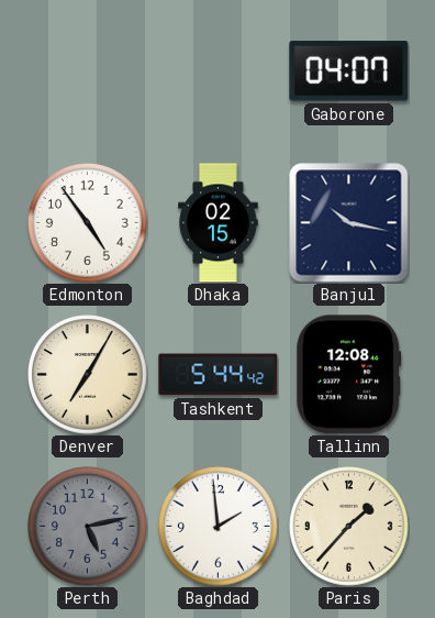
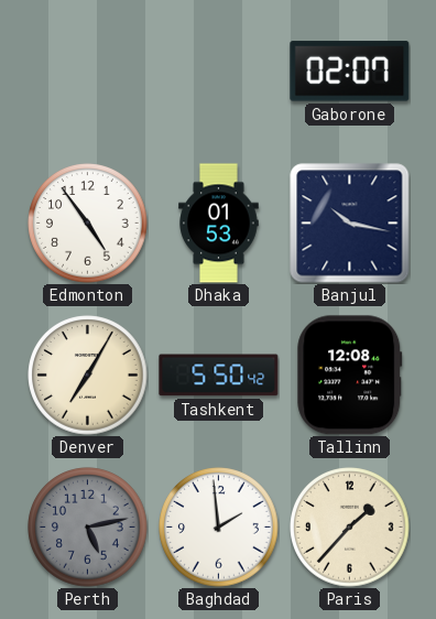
Gaborone: 04:07 -> 02:07
Dhaka: 02:15 -> 01:53
Tashkent: 5:44 -> 5:50
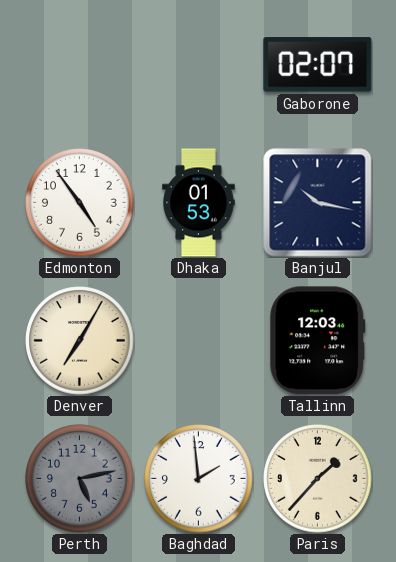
Tashkent: 5:50 -> none
Tallinn: 12:08 -> 12:03
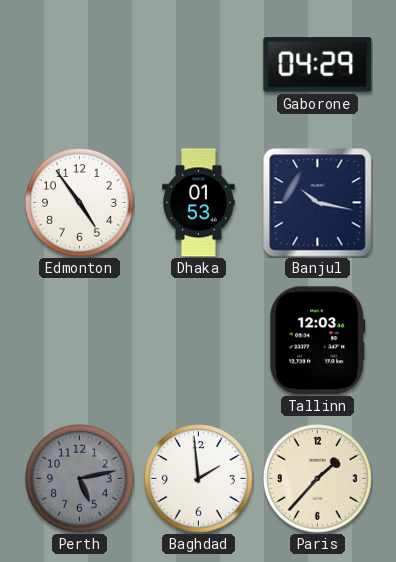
Gaborone: 02:07 -> 04:29
Denver: 7:05 -> none
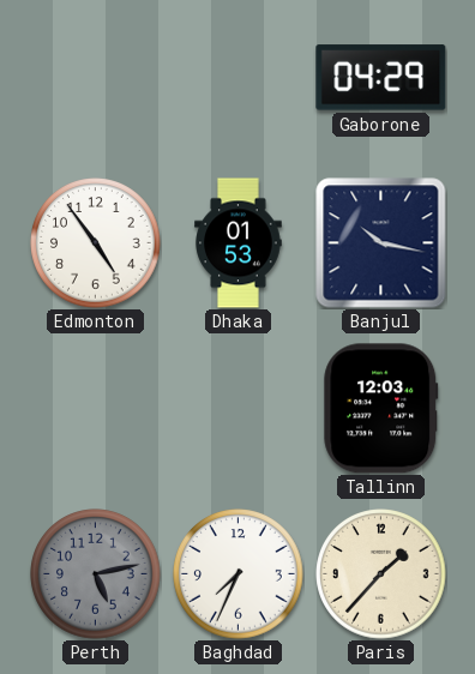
Baghdad: 1:59 -> 7:34
